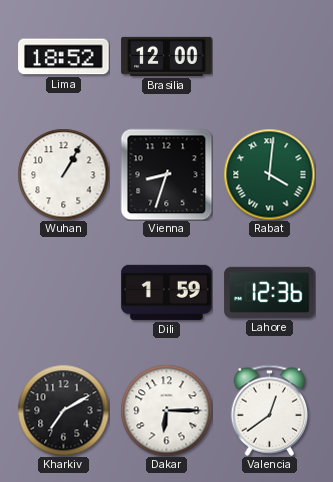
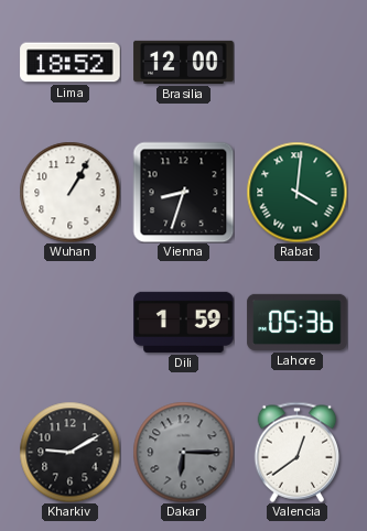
Lahore: 12:36 -> 05:36
Kharkiv: 7:10 -> 9:10
Dakar dial: white -> grey
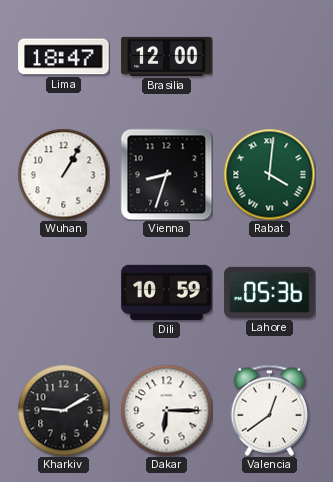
Lima: 18:52 -> 18:47
Dili: 1:59 -> 10:59
Dakar dial: grey -> white
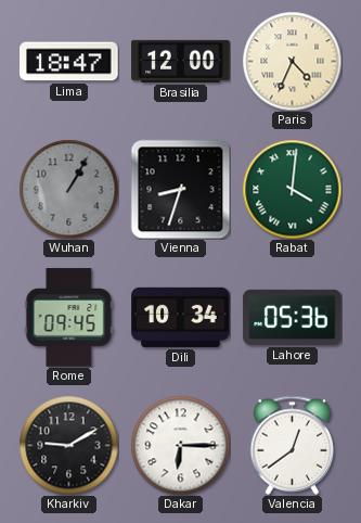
Paris: none -> 4:34
Wuhan dial: white -> grey
Rome: none -> 09:45
Dili: 10:59 -> 10:34
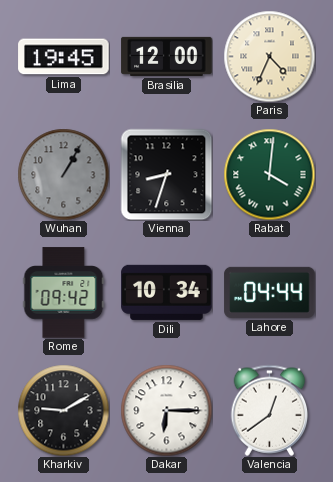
Lima: 18:47 -> 19:45
Rome: 09:45 -> 09:42
Lahore: 05:36 -> 04:44
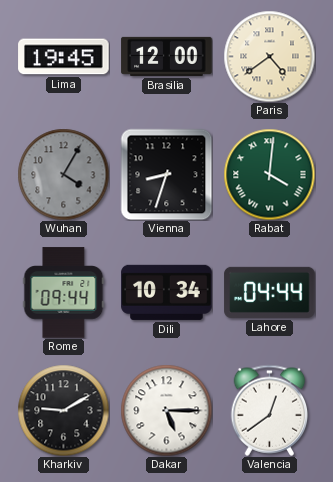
Paris: 4:34 -> 4:39
Wuhan: 1:05 -> 4:05
Rome: 09:42 -> 09:44
Dakar: 6:15 -> 5:15
